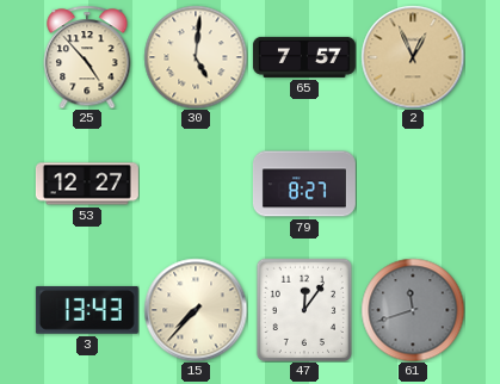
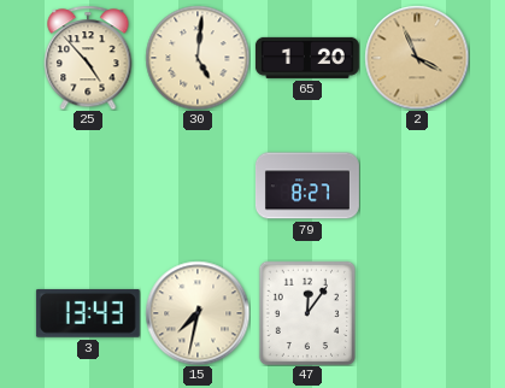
65: 7:57 -> 1:20
2: 12:56 -> 3:56
53: 12:27 -> none
15: 7:37 -> 7:32
61: 11:42 -> none
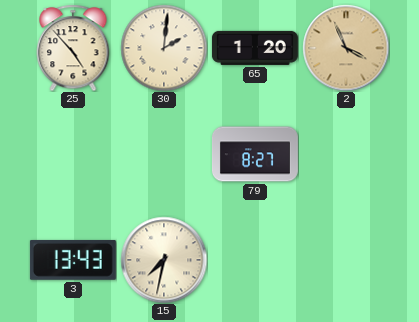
30: 5:01 -> 2:01
47: 12:06 -> none
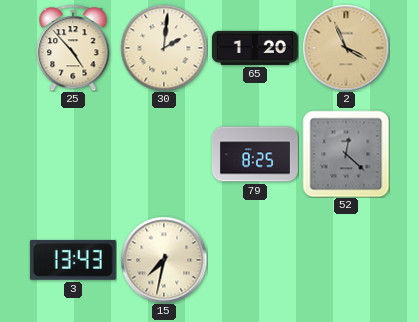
79: 8:27 -> 8:25
52: none -> 12:22
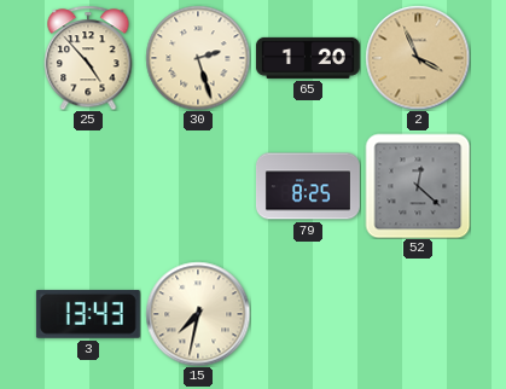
30: 2:01 -> 2:27
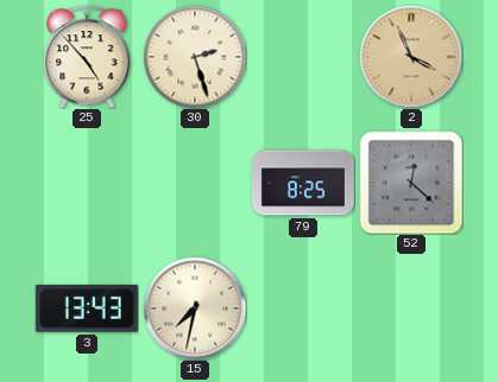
65: 1:20 -> none
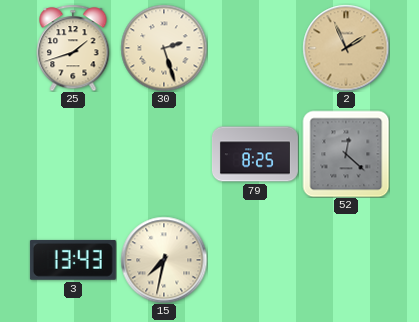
25: 4:53 -> 1:42
2: 3:56 -> 1:56
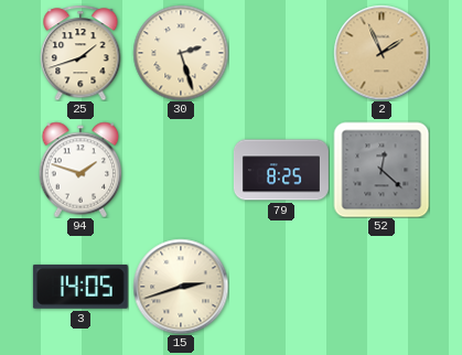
94: none -> 1:48
3: 13:43 -> 14:05
15: 7:32 -> 2:42
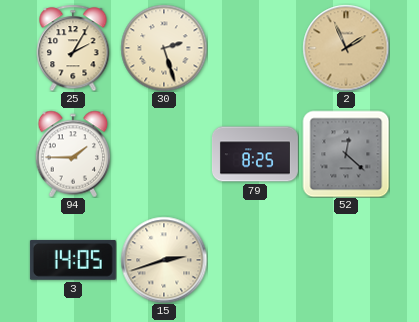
25: 1:42 -> 2:05
94: 1:48 -> 1:45
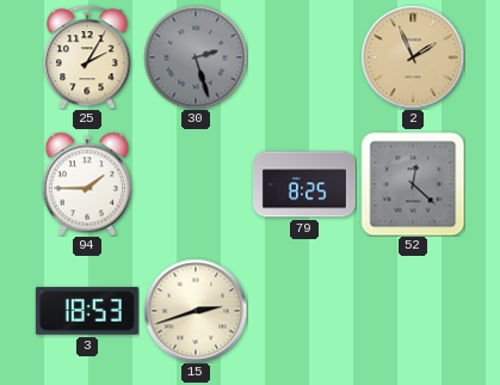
30 dial: cream -> grey
3: 14:05 -> 18:53
